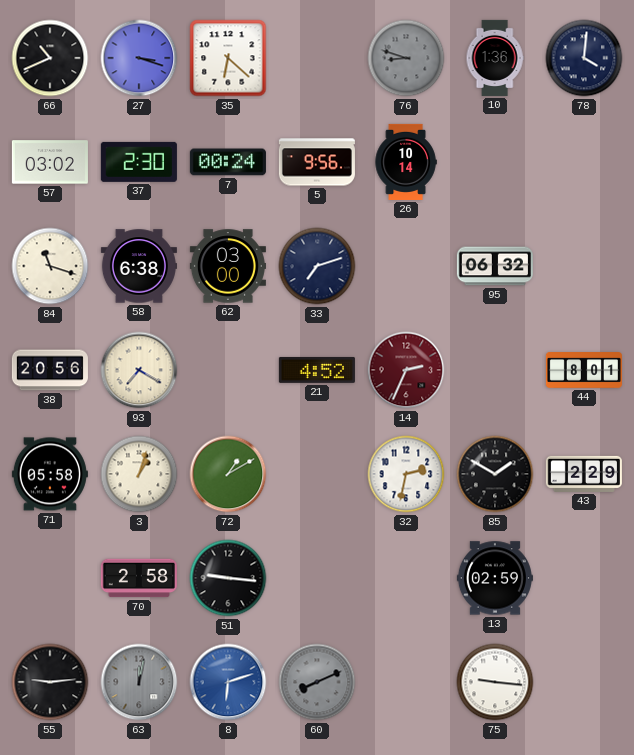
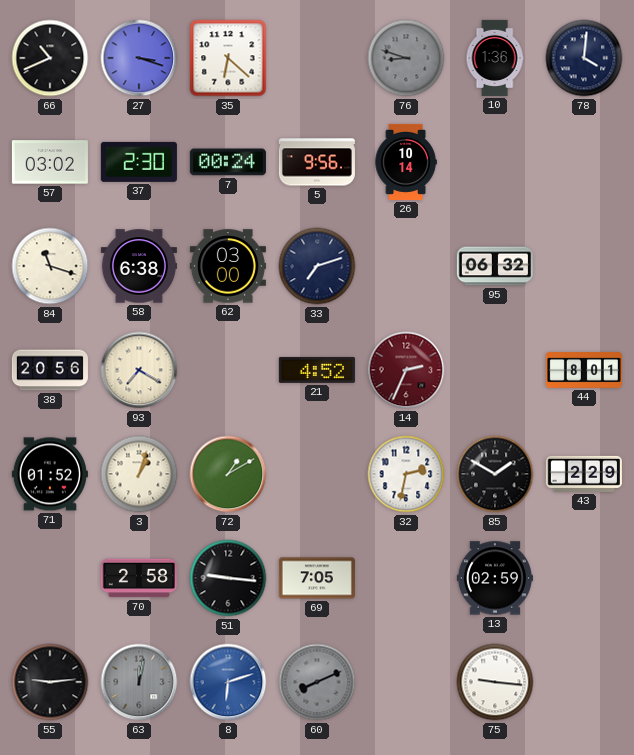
71: 05:58 -> 01:52
69: none -> 7:05
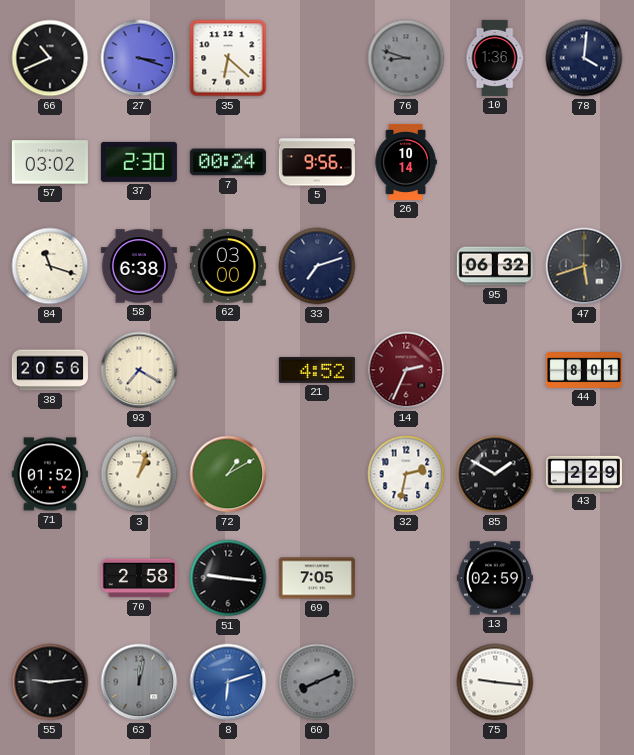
47: none -> 5:42
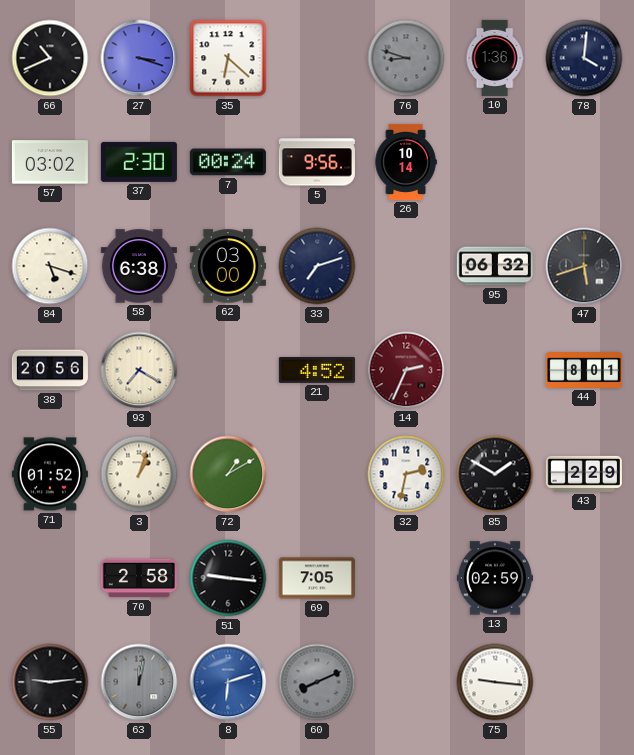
84: 11:18 -> 5:18
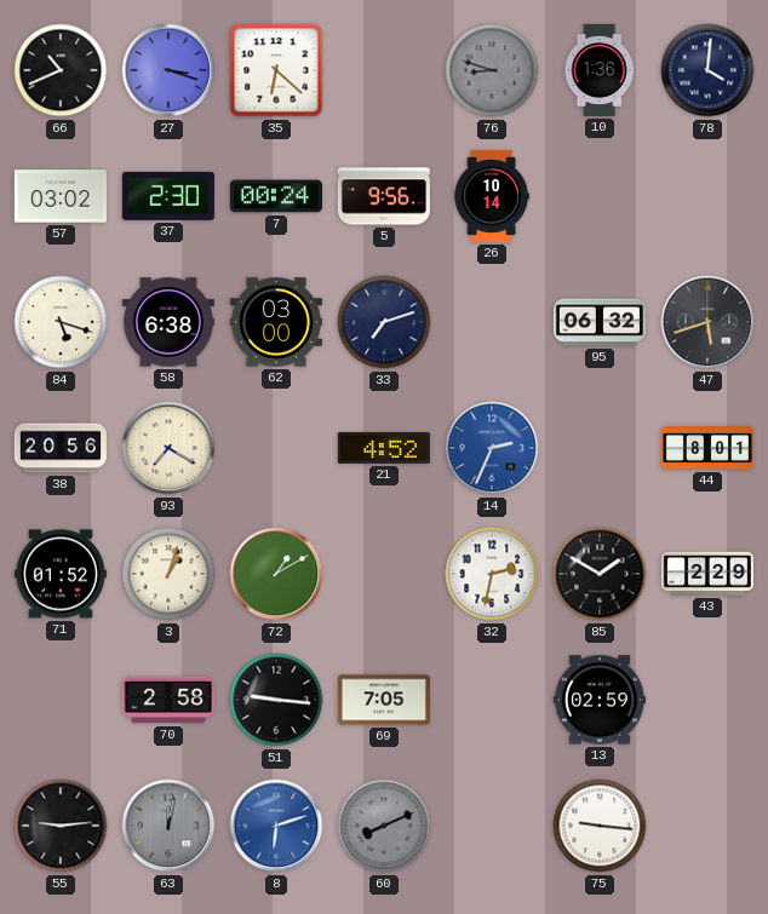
14 dial: burgundy -> blue
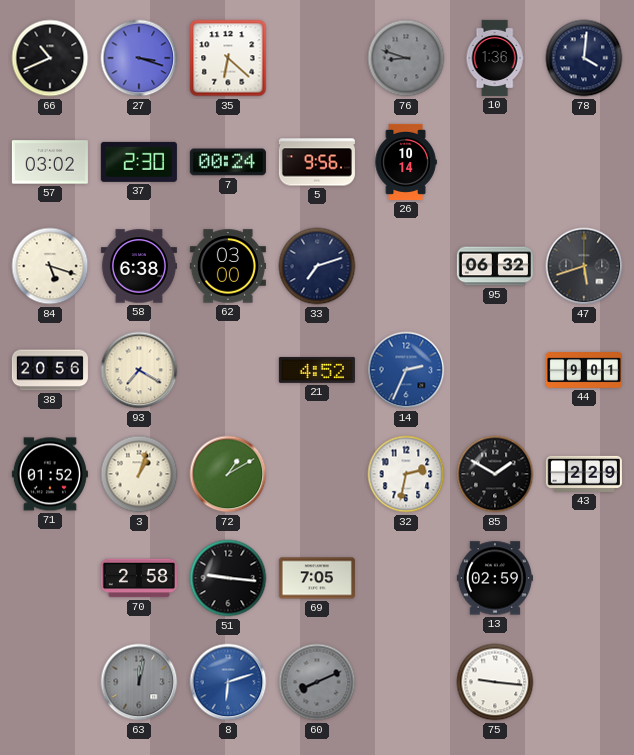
44: 8:01 -> 9:01
55: 9:14 -> none
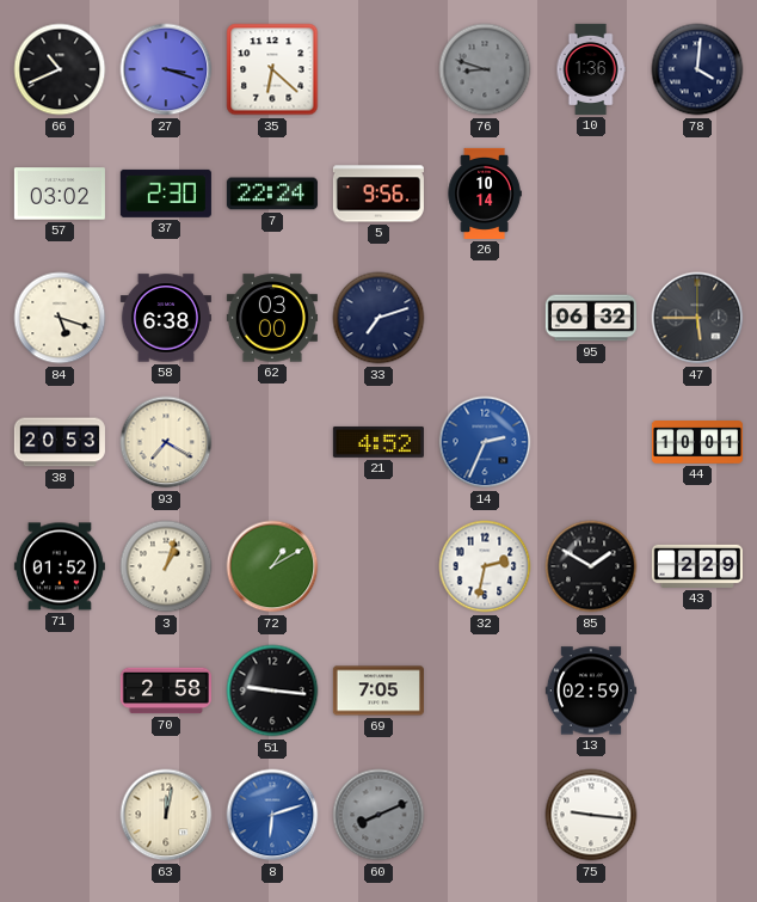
7: 00:24 -> 22:24
47: 5:42 -> 5:45
38: 20:56 -> 20:53
44: 9:01 -> 10:01
63 dial: grey -> cream
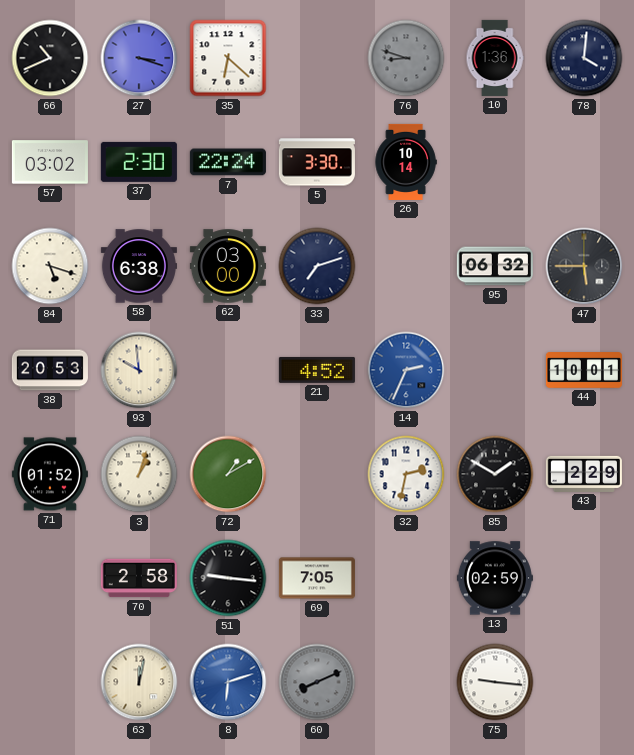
5: 9:56 -> 3:30
93: 7:20 -> 9:59
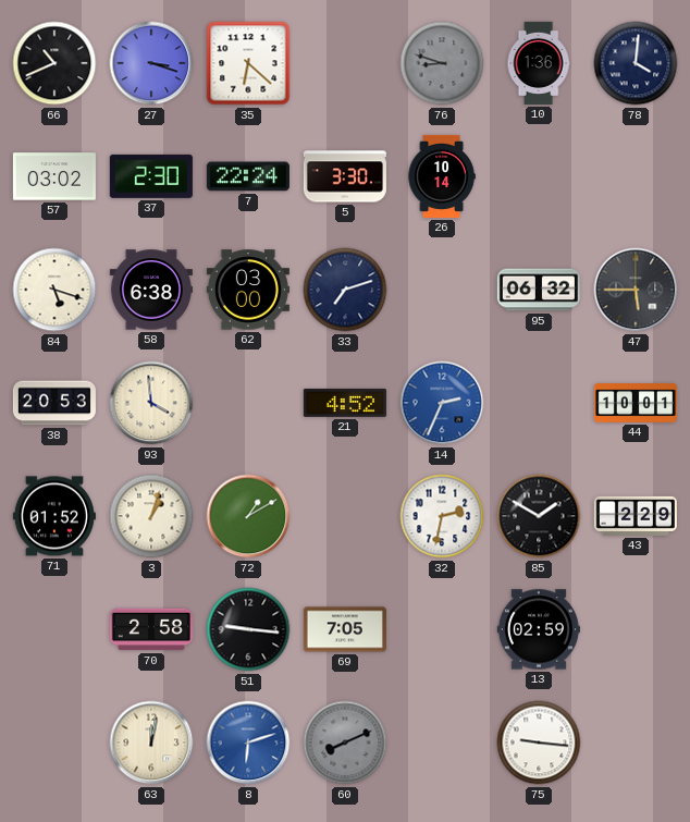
93: 9:59 -> 3:59
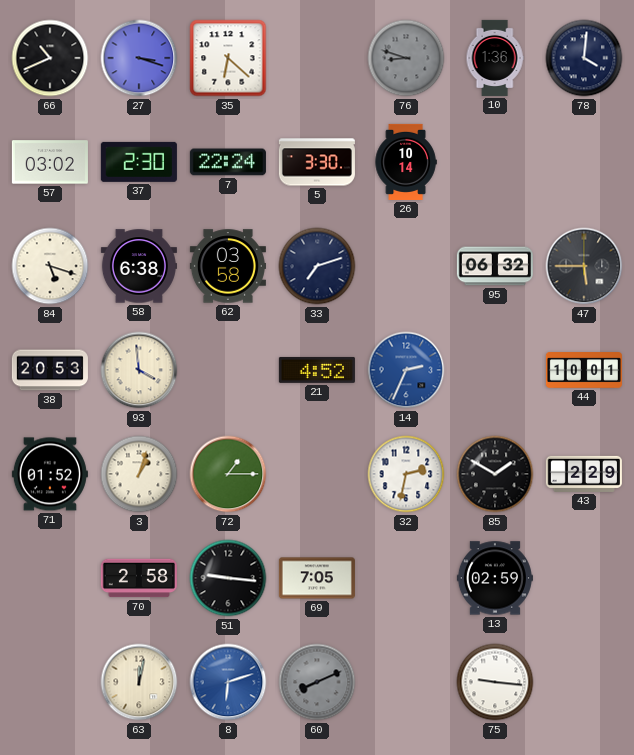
62: 03:00 -> 03:58
72: 1:10 -> 1:15
